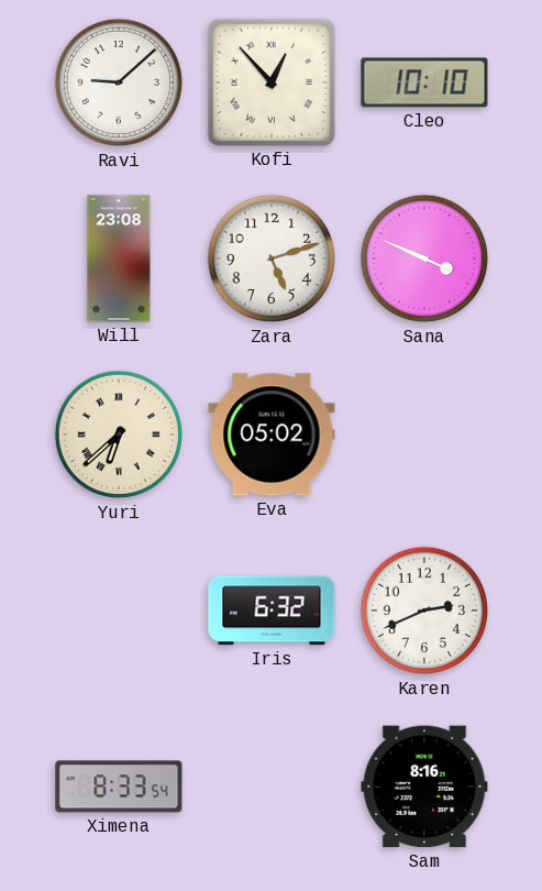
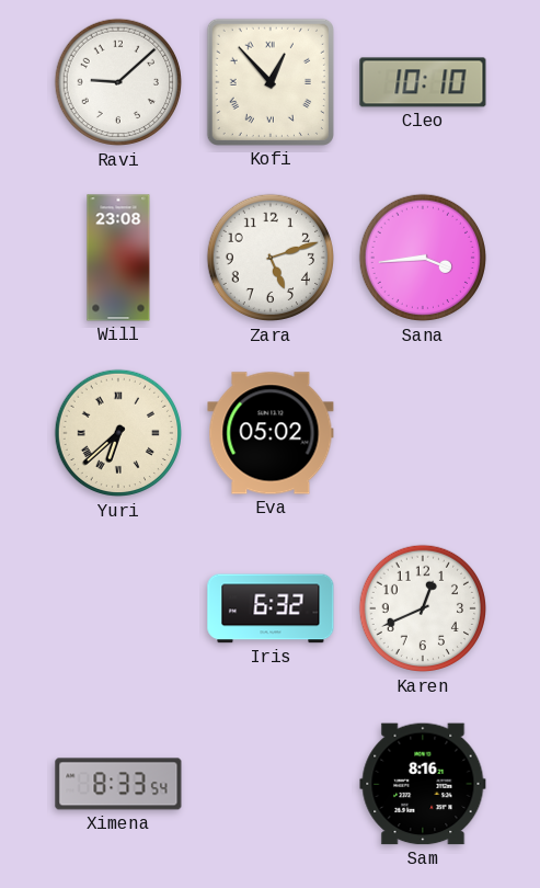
Sana: 3:49 -> 3:44
Karen: 2:41 -> 12:41
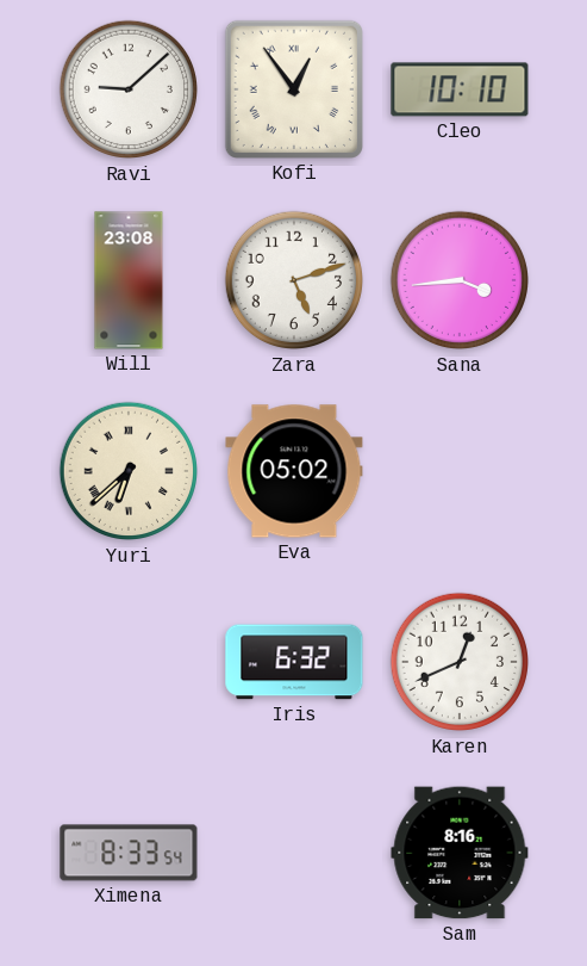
Kofi: 12:53 -> 12:54
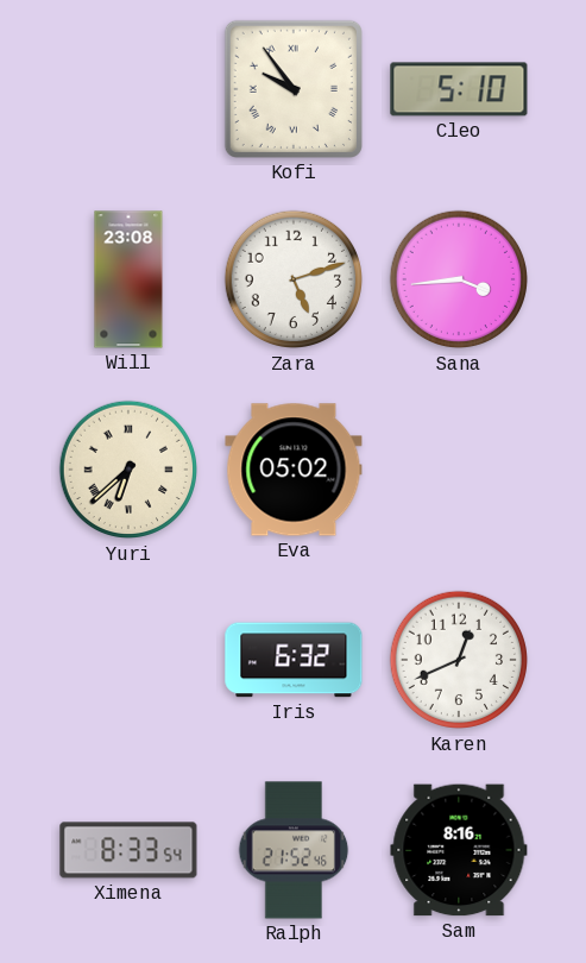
Ravi: 9:08 -> none
Kofi: 12:54 -> 9:54
Cleo: 10:10 -> 5:10
Ralph: none -> 21:52
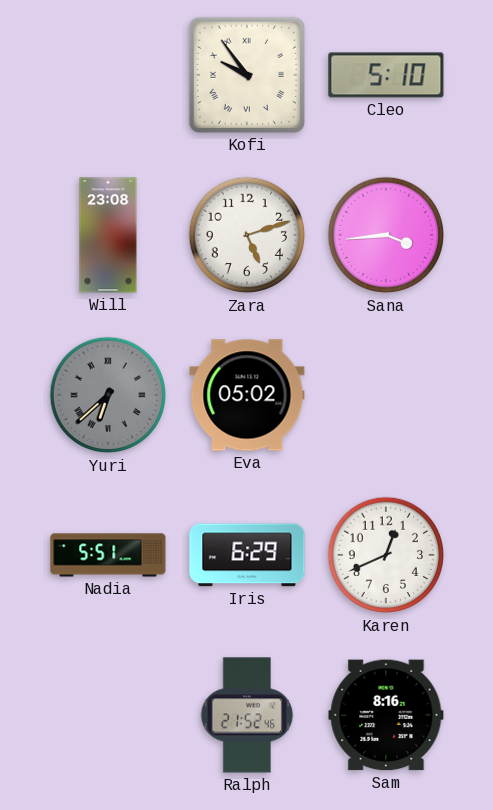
Yuri dial: cream -> grey
Nadia: none -> 5:51
Iris: 6:32 -> 6:29
Ximena: 8:33 -> none
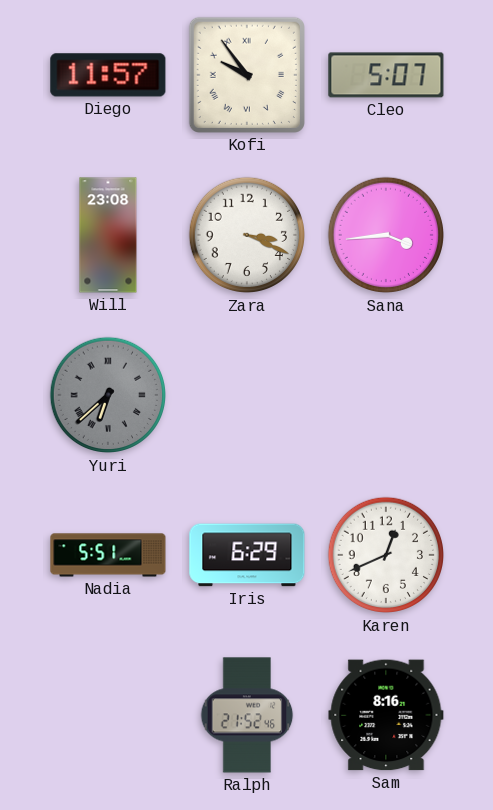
Diego: none -> 11:57
Cleo: 5:10 -> 5:07
Zara: 5:12 -> 3:19
Eva: 05:02 -> none
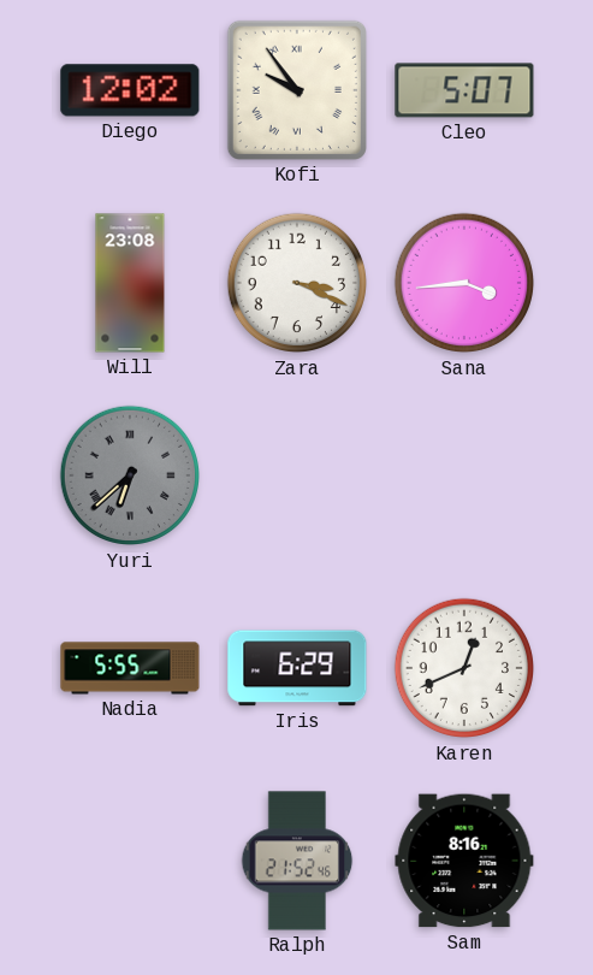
Diego: 11:57 -> 12:02
Nadia: 5:51 -> 5:55
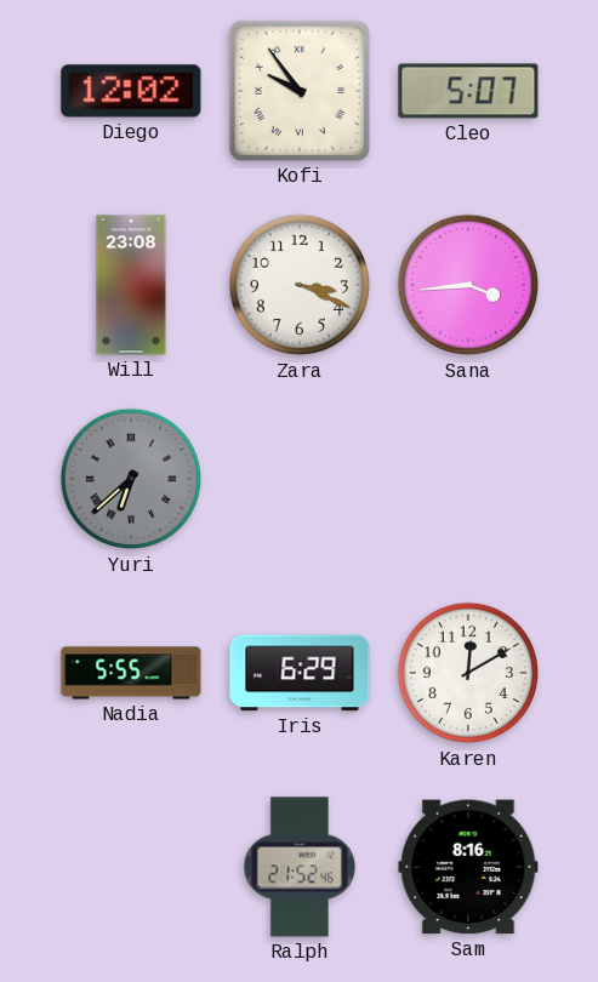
Karen: 12:41 -> 12:10
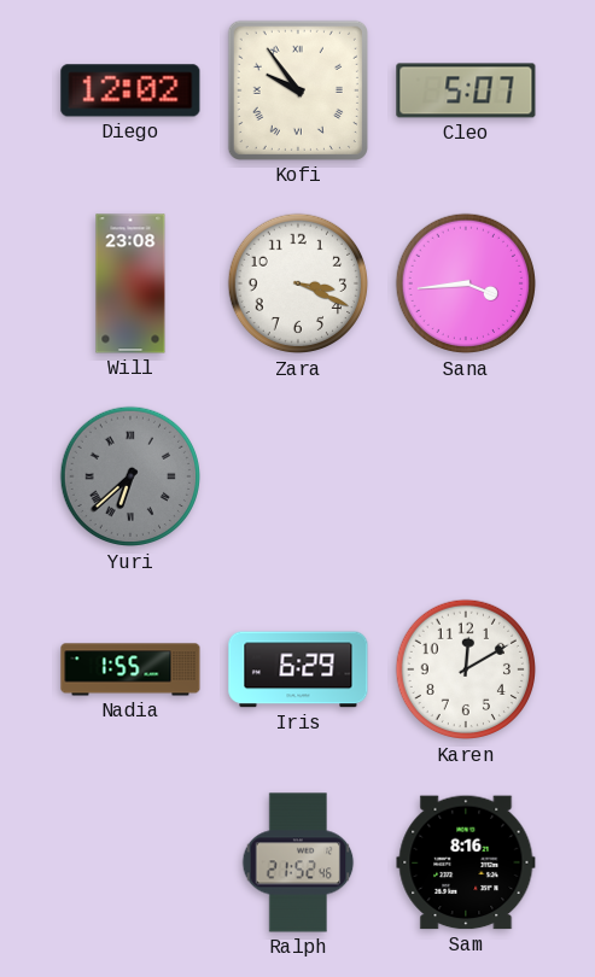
Nadia: 5:55 -> 1:55
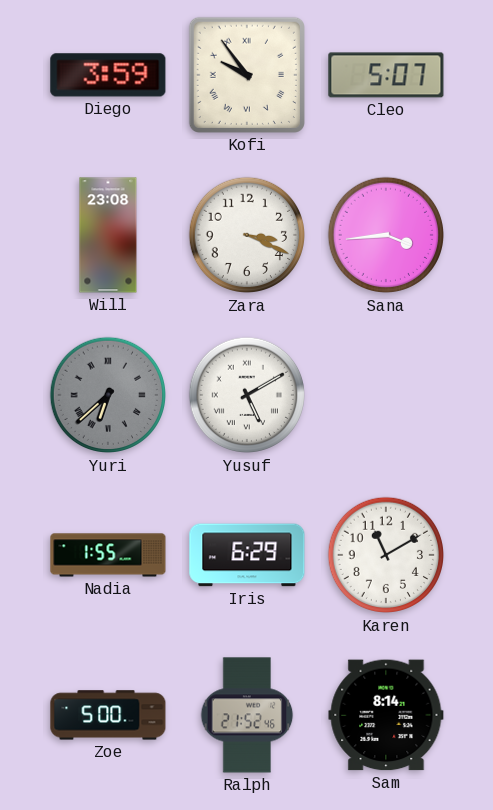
Diego: 12:02 -> 3:59
Yusuf: none -> 5:10
Karen: 12:10 -> 11:10
Zoe: none -> 5:00
Sam: 8:16 -> 8:14
